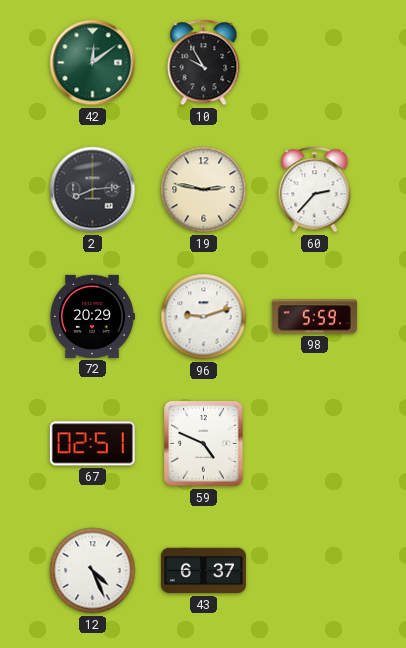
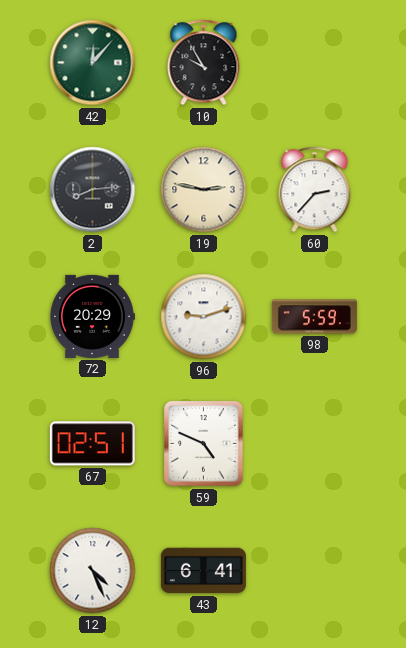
42: 12:09 -> 12:07
43: 6:37 -> 6:41
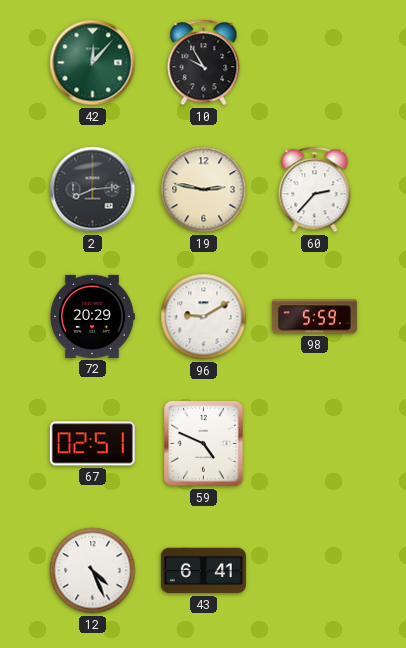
96: 9:12 -> 9:10
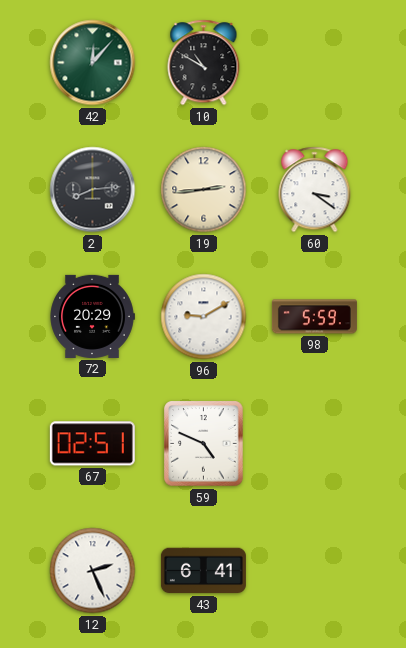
10: 9:55 -> 10:50
19: 2:47 -> 2:44
60: 2:37 -> 3:21
12: 4:26 -> 2:26
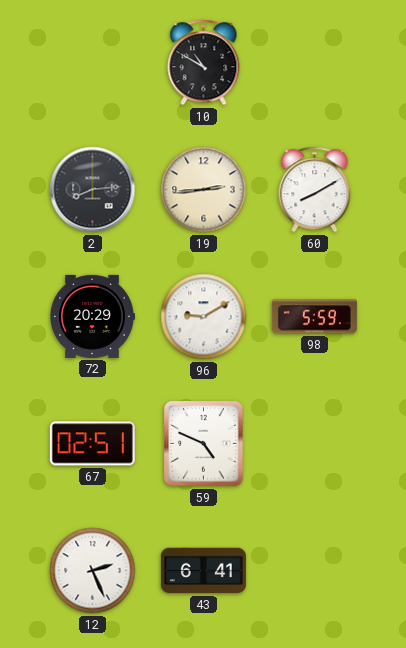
42: 12:07 -> none
60: 3:21 -> 8:10
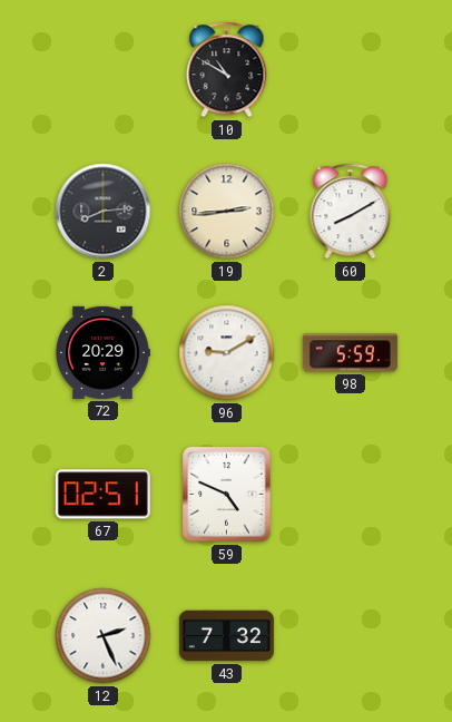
43: 6:41 -> 7:32
